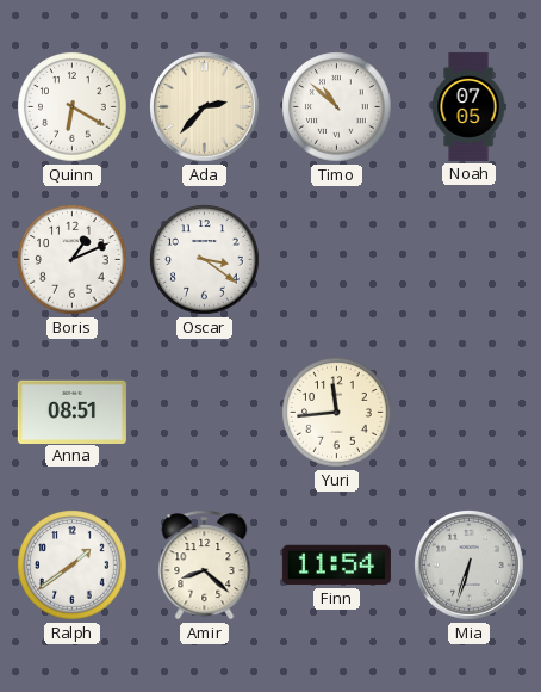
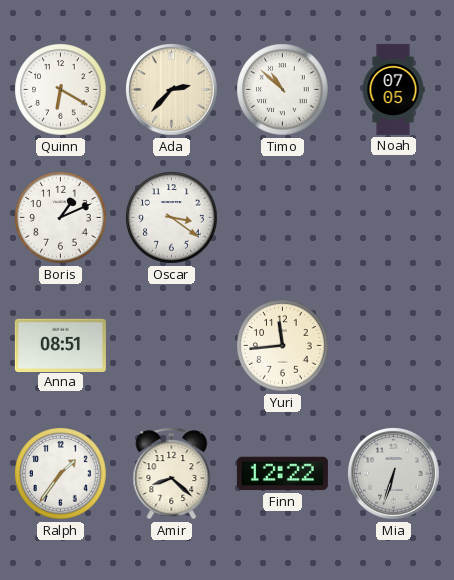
Ralph: 1:39 -> 1:36
Finn: 11:54 -> 12:22
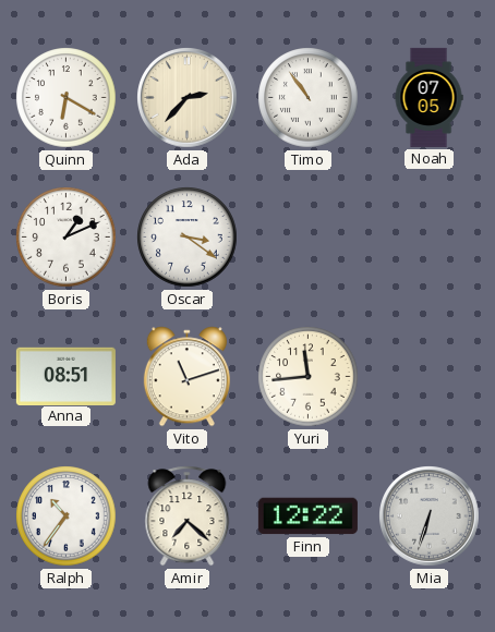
Timo: 10:52 -> 10:54
Vito: none -> 11:12
Ralph: 1:36 -> 10:36
Amir: 8:22 -> 7:22
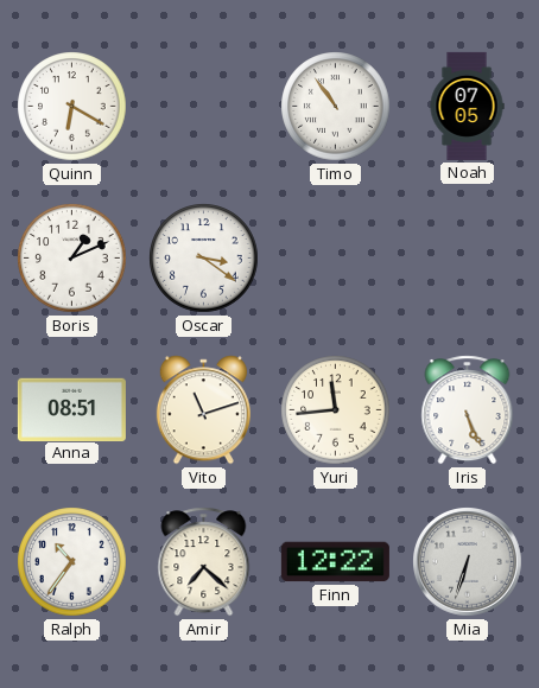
Ada: 2:37 -> none
Iris: none -> 5:26
